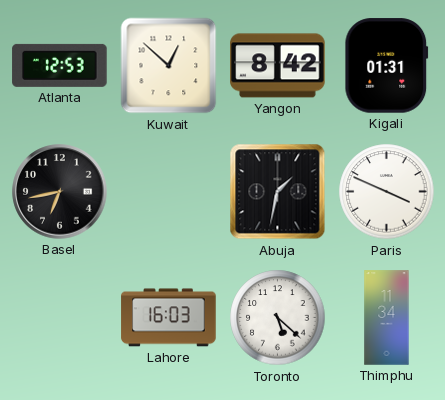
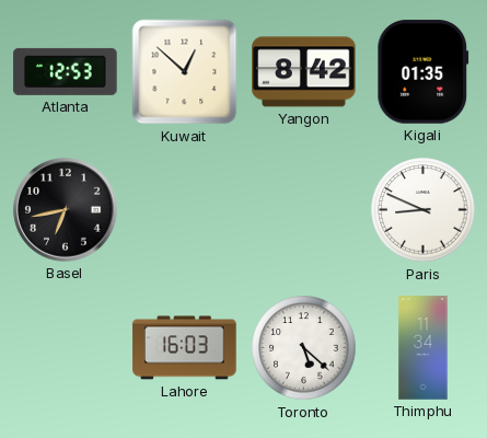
Kigali: 01:31 -> 01:35
Abuja: 1:32 -> none
Paris: 3:49 -> 8:49
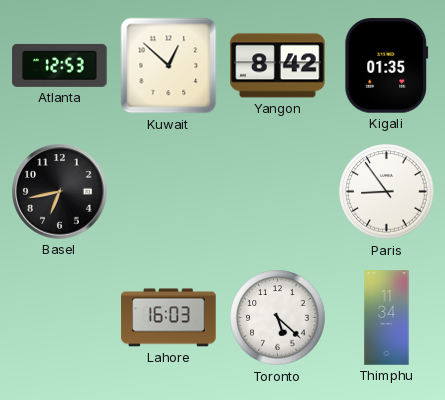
Paris: 8:49 -> 8:54
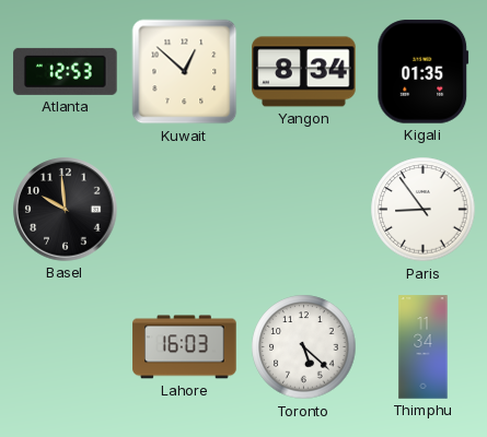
Yangon: 8:42 -> 8:34
Basel: 6:43 -> 9:59
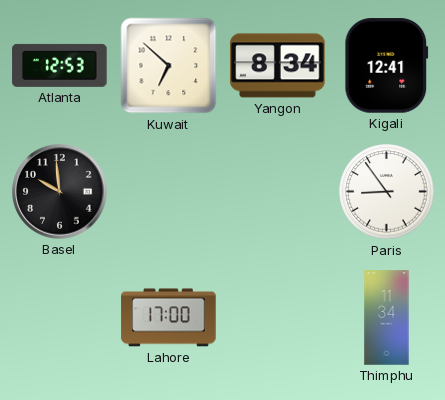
Kuwait: 12:52 -> 6:52
Kigali: 01:35 -> 12:41
Lahore: 16:03 -> 17:00
Toronto: 5:22 -> none
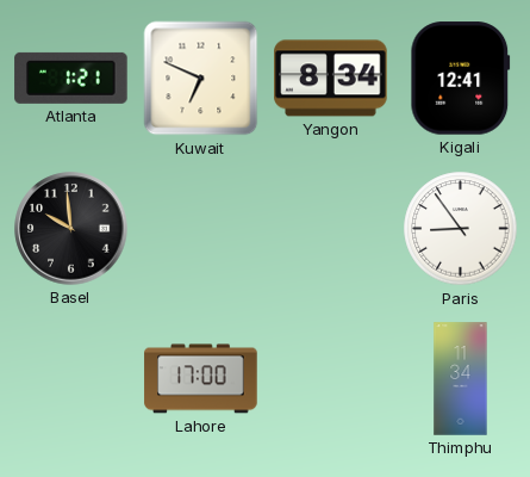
Atlanta: 12:53 -> 1:21
Kuwait: 6:52 -> 6:49
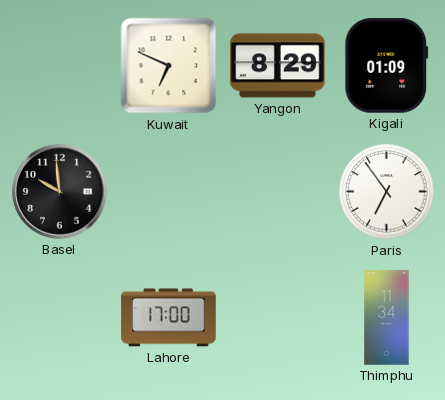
Atlanta: 1:21 -> none
Yangon: 8:34 -> 8:29
Kigali: 12:41 -> 01:09
Paris: 8:54 -> 6:54
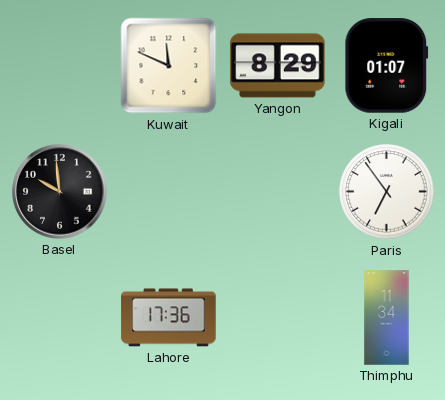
Kuwait: 6:49 -> 11:49
Kigali: 01:09 -> 01:07
Lahore: 17:00 -> 17:36
